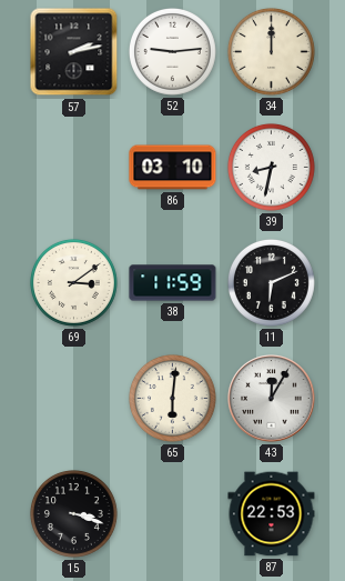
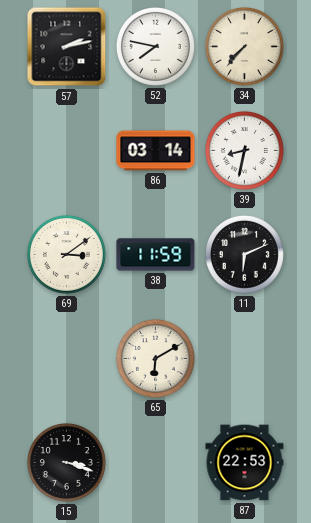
52: 9:14 -> 7:47
34: 12:00 -> 7:37
86: 03:10 -> 03:14
65: 6:01 -> 6:10
43: 12:05 -> none
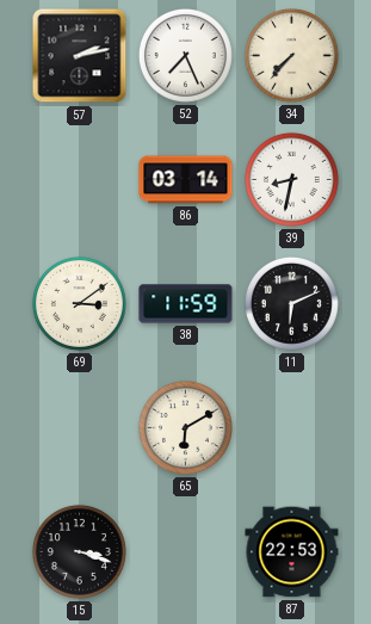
52: 7:47 -> 7:26
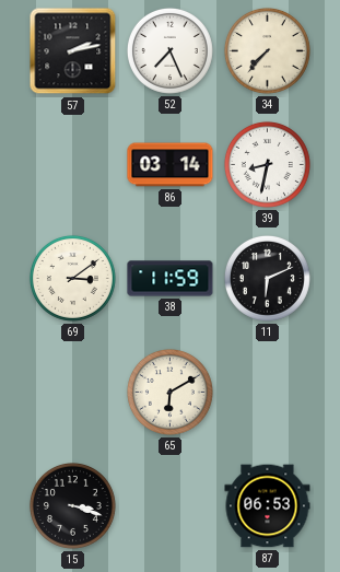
87: 22:53 -> 06:53
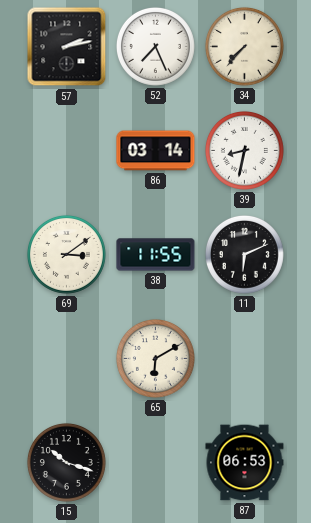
38: 11:59 -> 11:55
15: 3:18 -> 10:18
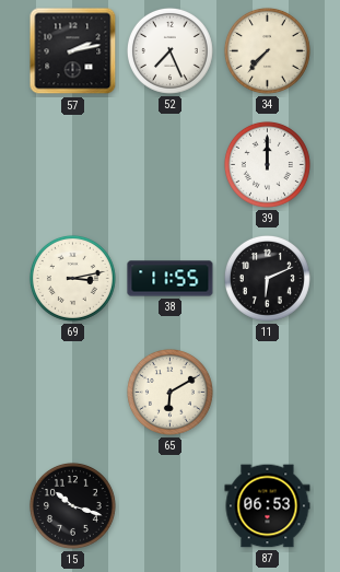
86: 03:14 -> none
39: 8:32 -> 12:00
69: 3:09 -> 3:13
